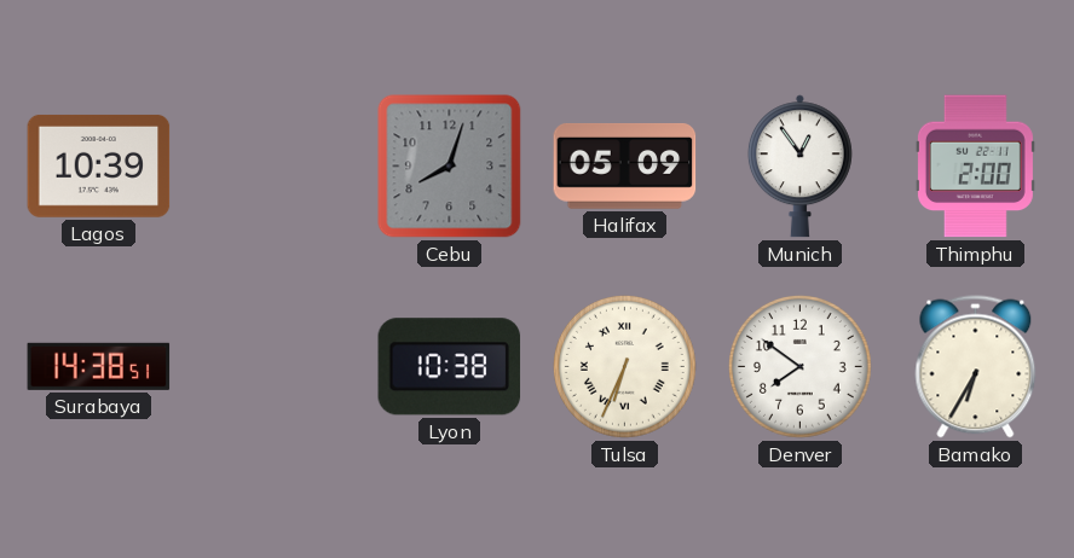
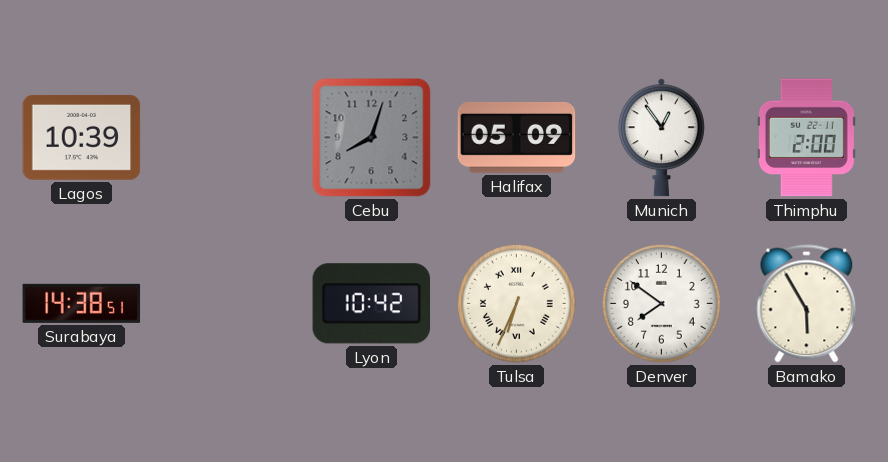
Lyon: 10:38 -> 10:42
Bamako: 6:35 -> 5:55
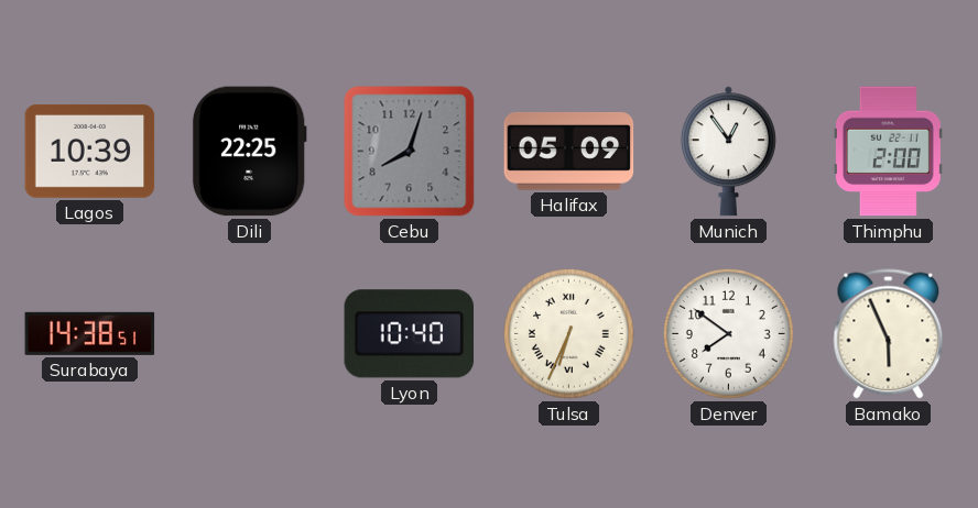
Dili: none -> 22:25
Lyon: 10:42 -> 10:40
Bamako: 5:55 -> 5:56
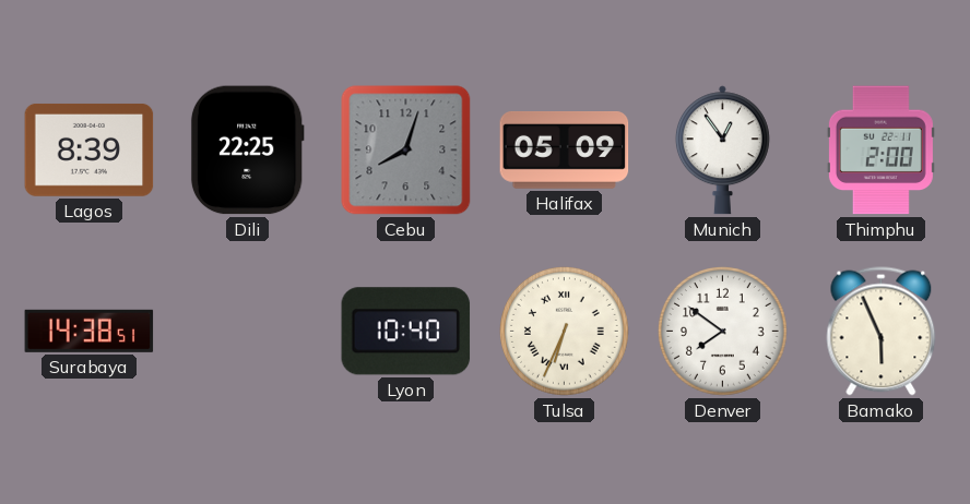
Lagos: 10:39 -> 8:39
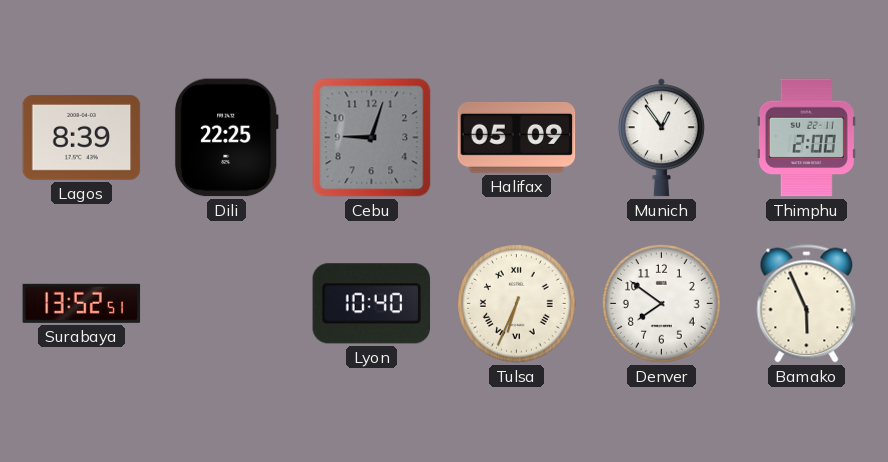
Cebu: 8:03 -> 9:03
Surabaya: 14:38 -> 13:52
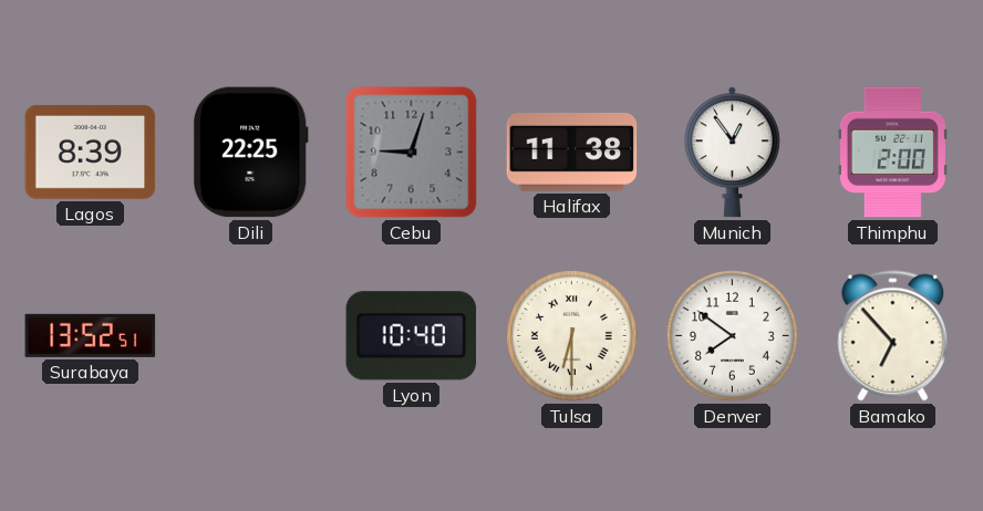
Halifax: 05:09 -> 11:38
Tulsa: 6:34 -> 6:30
Bamako: 5:56 -> 6:53
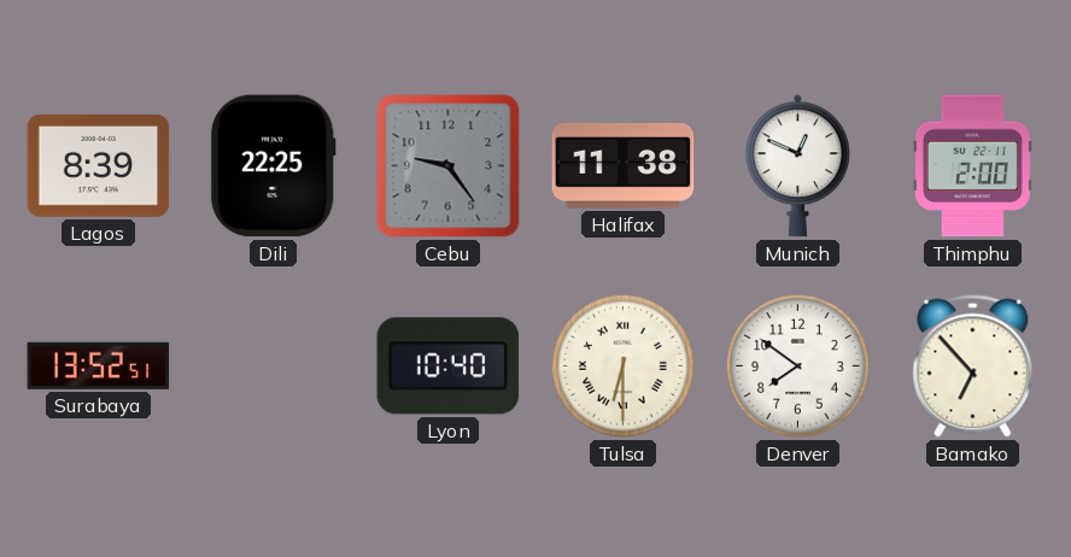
Cebu: 9:03 -> 9:24
Munich: 12:54 -> 12:49
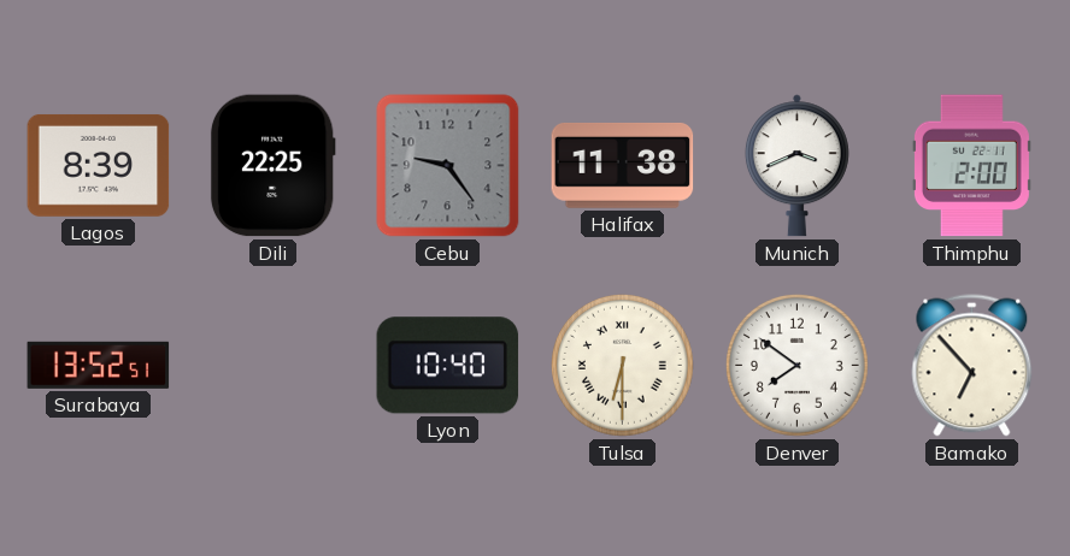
Munich: 12:49 -> 3:41
